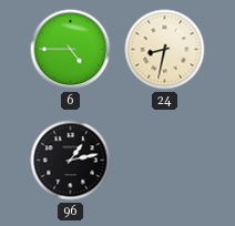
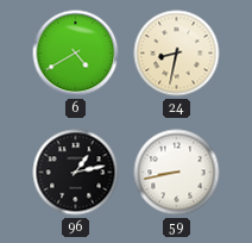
6: 4:45 -> 4:40
59: none -> 8:43
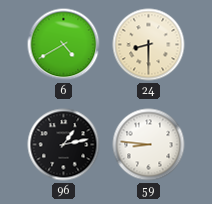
24: 8:32 -> 8:30
59: 8:43 -> 8:46
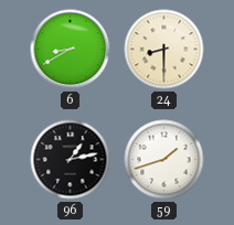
6: 4:40 -> 8:40
59: 8:46 -> 1:42
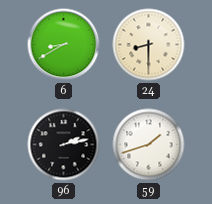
96: 1:13 -> 2:13
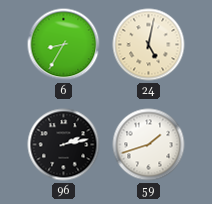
6: 8:40 -> 8:35
24: 8:30 -> 5:02
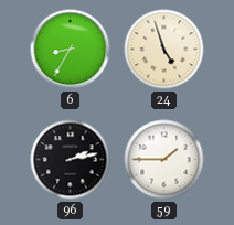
24: 5:02 -> 4:57
59: 1:42 -> 1:45
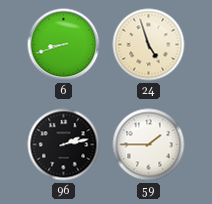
6: 8:35 -> 8:42
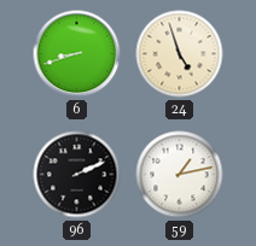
96: 2:13 -> 2:11
59: 1:45 -> 1:13
